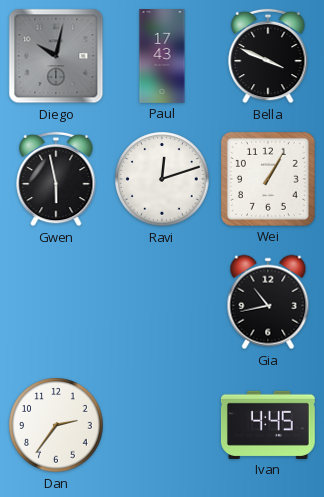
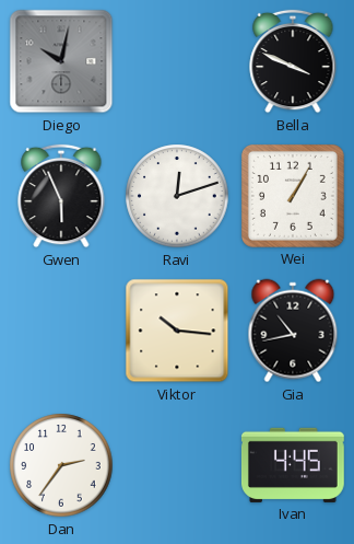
Paul: 17:43 -> none
Gwen: 5:58 -> 5:56
Viktor: none -> 10:16
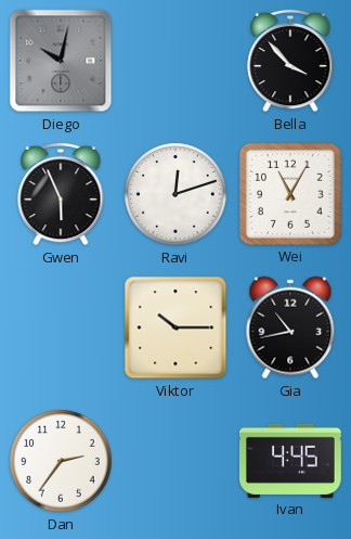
Bella: 3:49 -> 3:53
Wei: 1:05 -> 11:05
Viktor: 10:16 -> 10:15
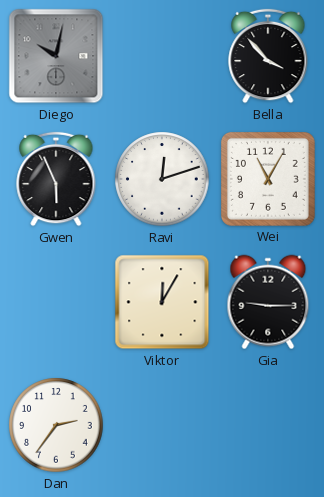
Viktor: 10:15 -> 12:05
Gia: 10:43 -> 9:15
Ivan: 4:45 -> none
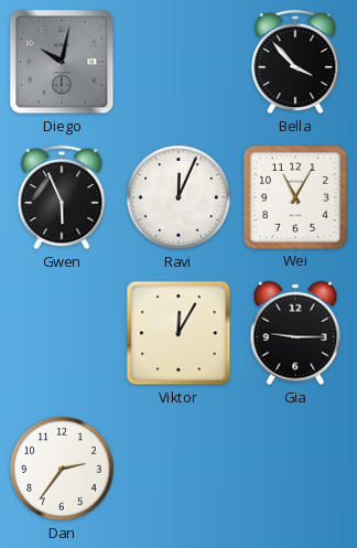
Ravi: 12:12 -> 12:04
